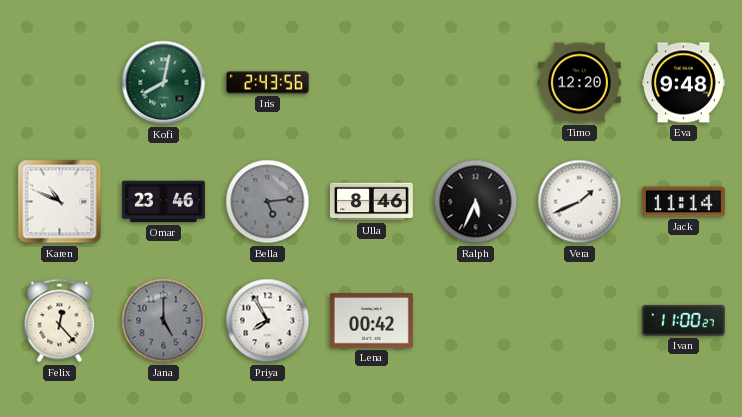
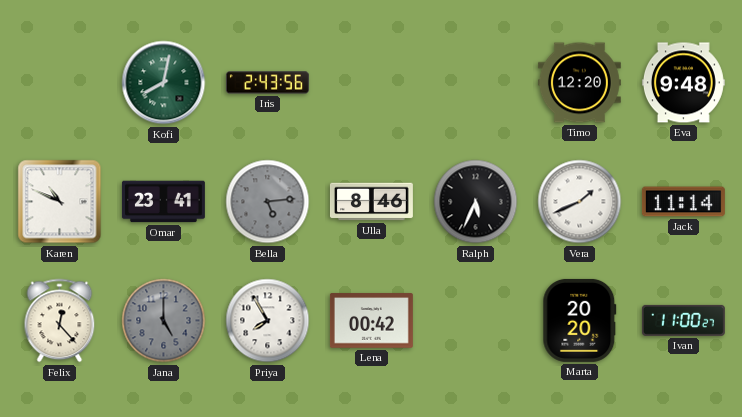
Omar: 23:46 -> 23:41
Marta: none -> 20:20
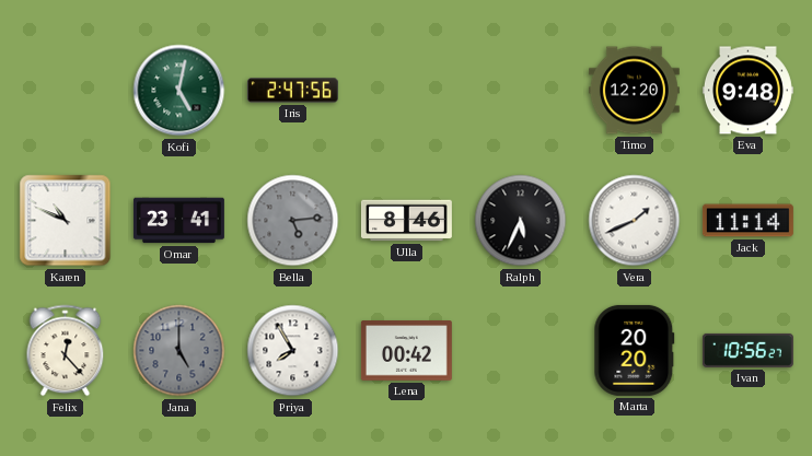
Kofi: 8:02 -> 5:02
Iris: 2:43 -> 2:47
Ivan: 11:00 -> 10:56
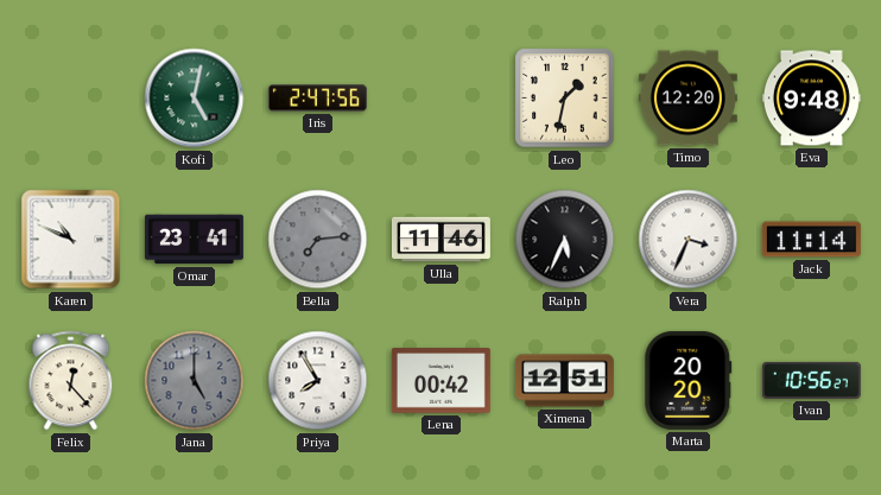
Leo: none -> 1:32
Bella: 5:14 -> 7:14
Ulla: 8:46 -> 11:46
Vera: 1:41 -> 3:34
Ximena: none -> 12:51
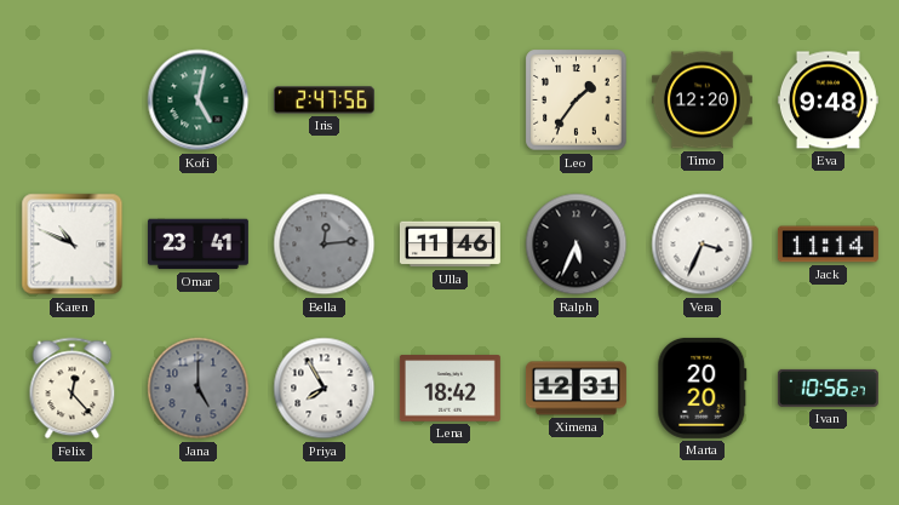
Leo: 1:32 -> 1:36
Bella: 7:14 -> 12:14
Lena: 00:42 -> 18:42
Ximena: 12:51 -> 12:31
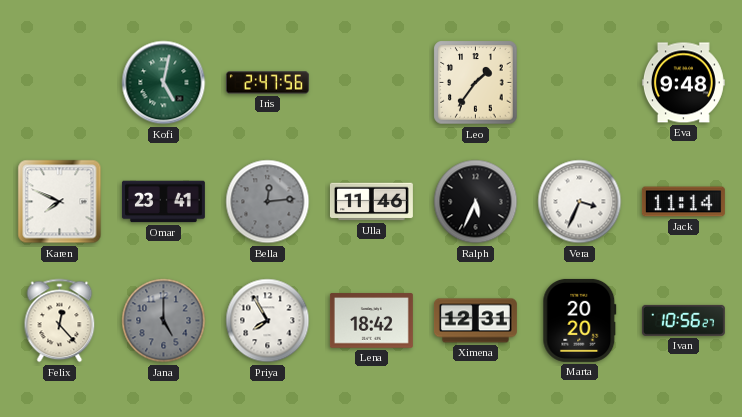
Timo: 12:20 -> none
Karen: 10:49 -> 7:49
